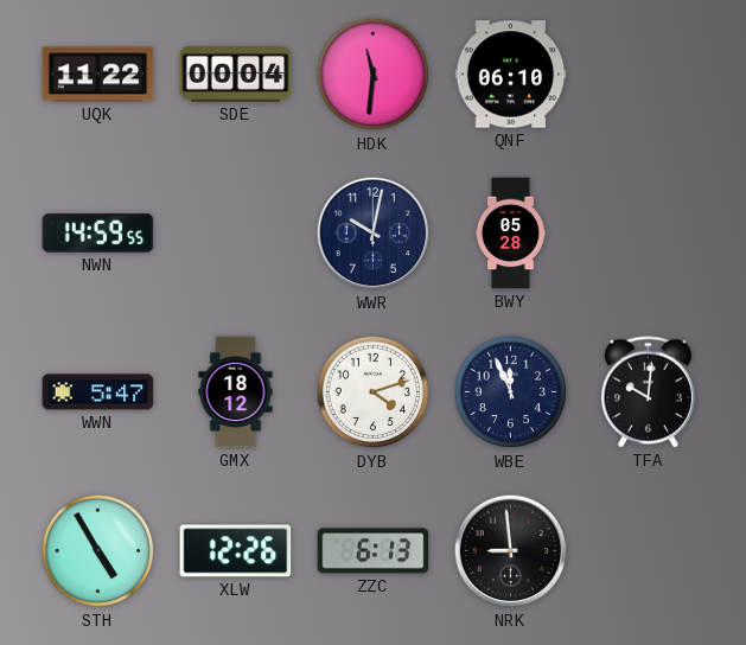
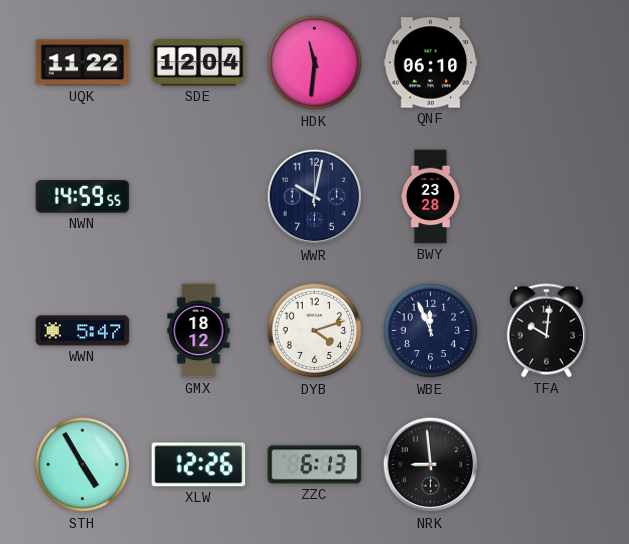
SDE: 00:04 -> 12:04
BWY: 05:28 -> 23:28
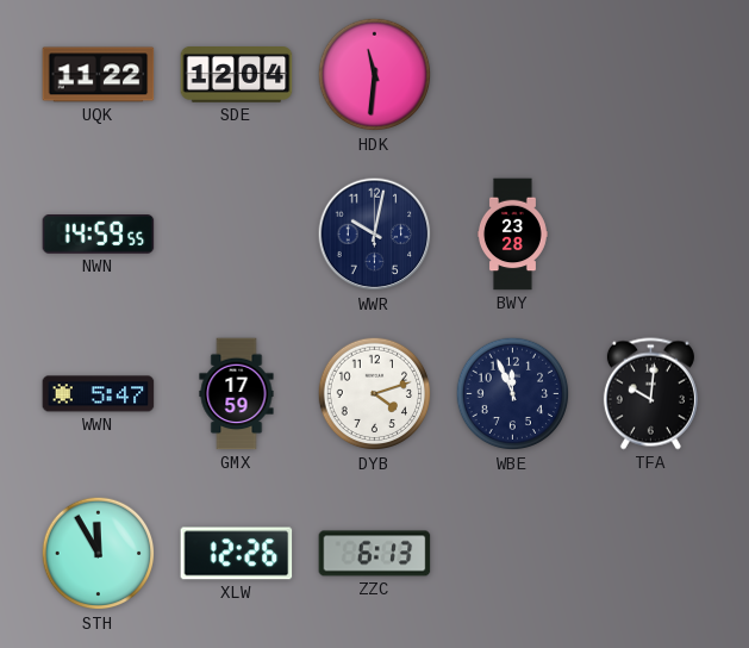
QNF: 06:10 -> none
GMX: 18:12 -> 17:59
STH: 4:55 -> 11:55
NRK: 8:59 -> none
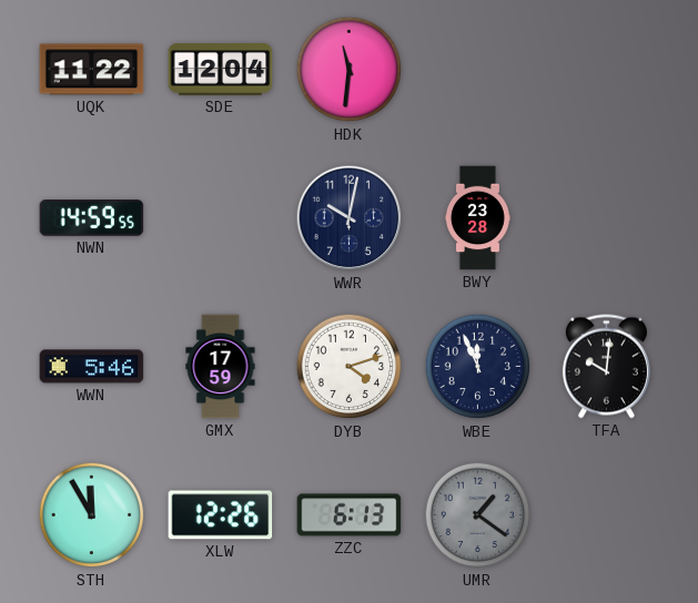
WWN: 5:47 -> 5:46
UMR: none -> 1:21
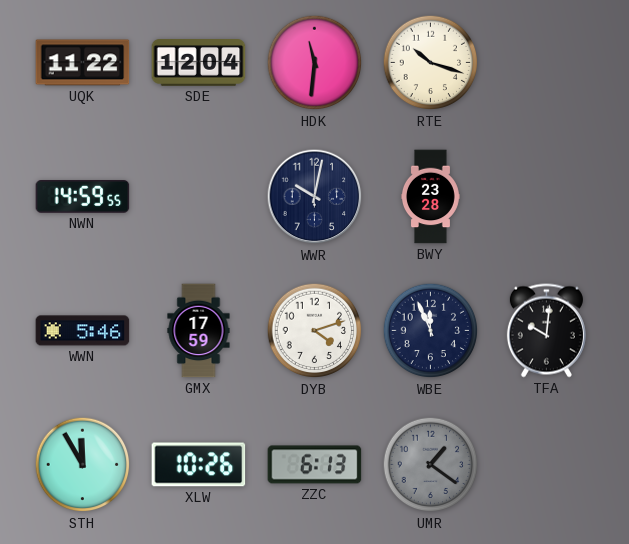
RTE: none -> 10:18
XLW: 12:26 -> 10:26
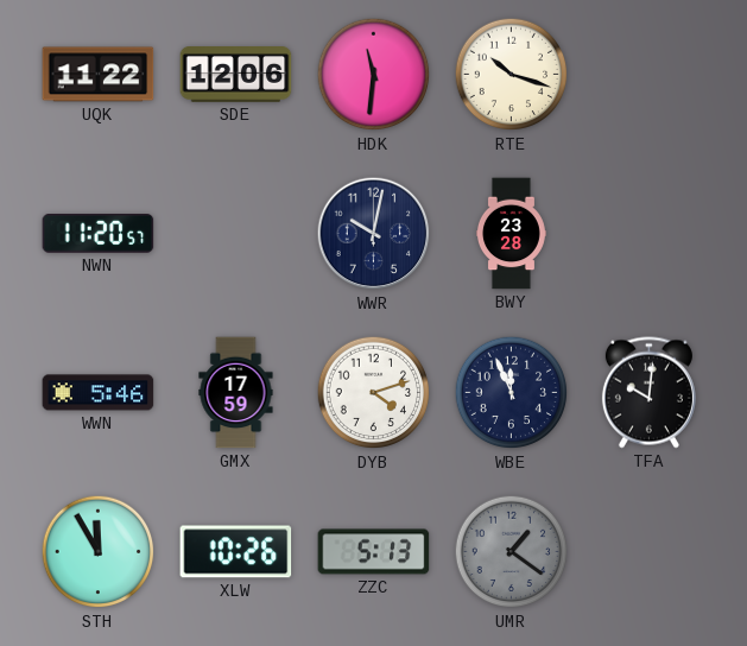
SDE: 12:04 -> 12:06
NWN: 14:59 -> 11:20
ZZC: 6:13 -> 5:13
